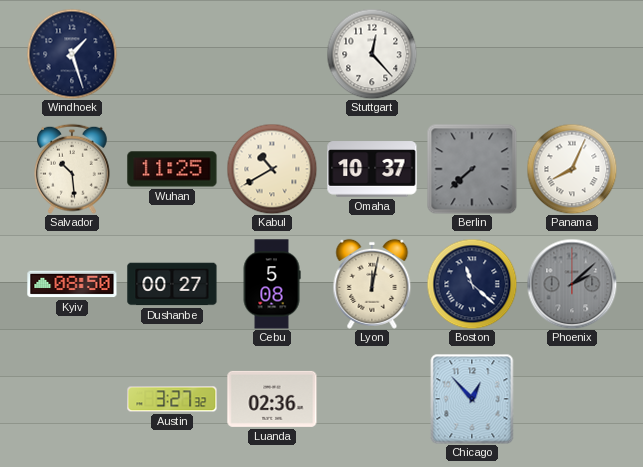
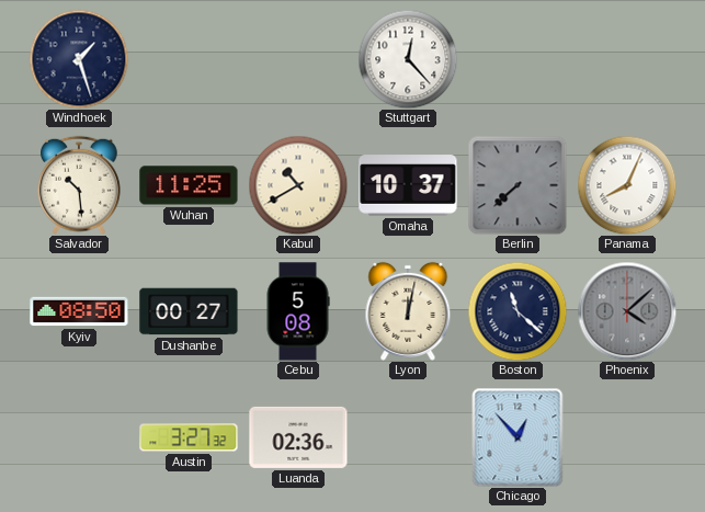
Phoenix: 2:08 -> 4:08
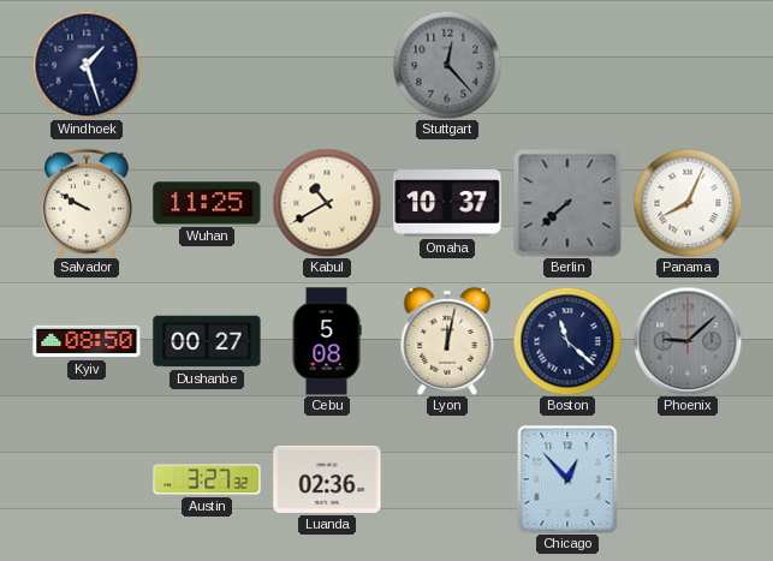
Stuttgart dial: white -> grey
Salvador: 10:29 -> 9:50
Phoenix: 4:08 -> 9:08
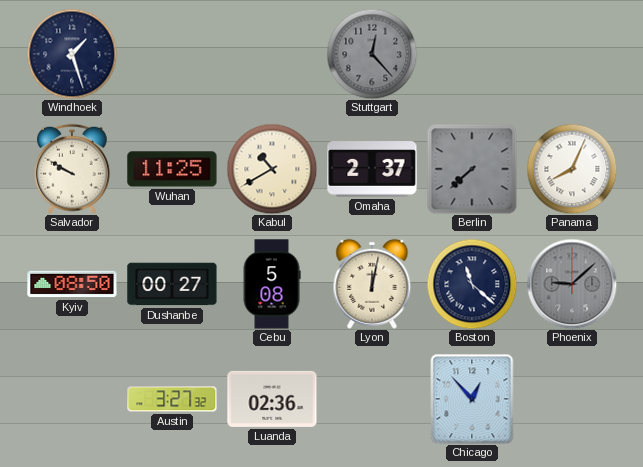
Omaha: 10:37 -> 2:37
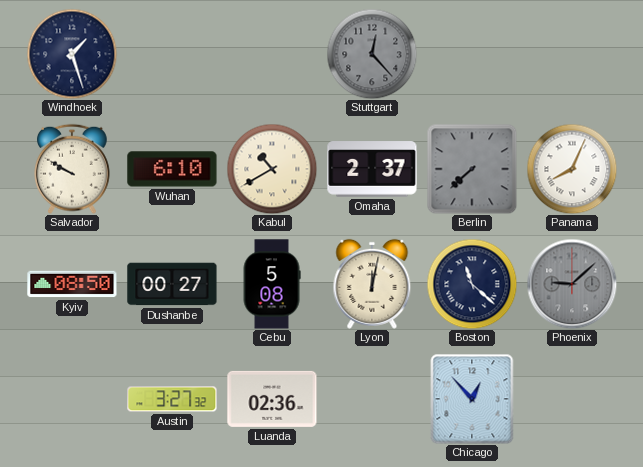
Wuhan: 11:25 -> 6:10
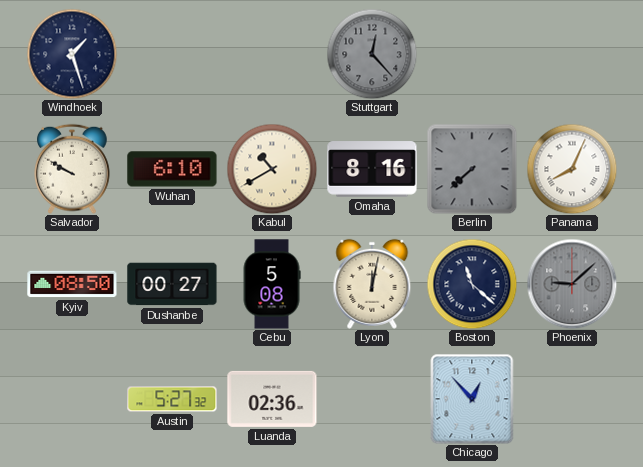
Omaha: 2:37 -> 8:16
Austin: 3:27 -> 5:27
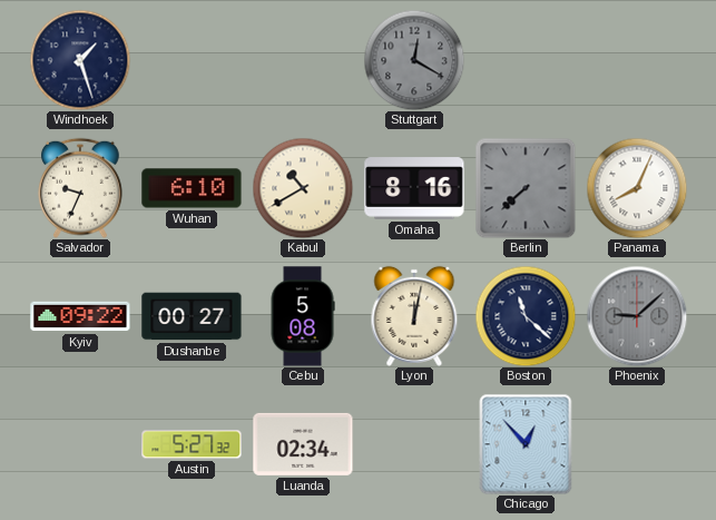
Stuttgart: 12:23 -> 12:20
Salvador: 9:50 -> 9:34
Kyiv: 08:50 -> 09:22
Luanda: 02:36 -> 02:34
